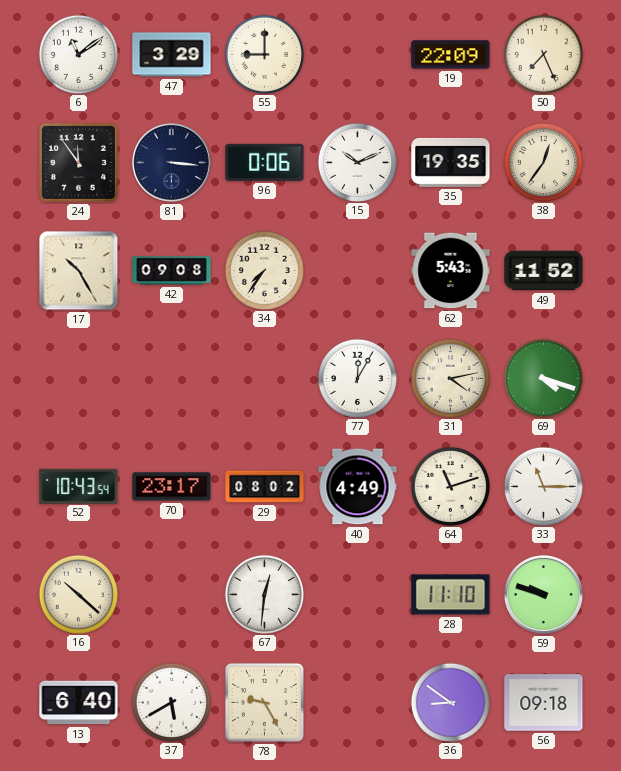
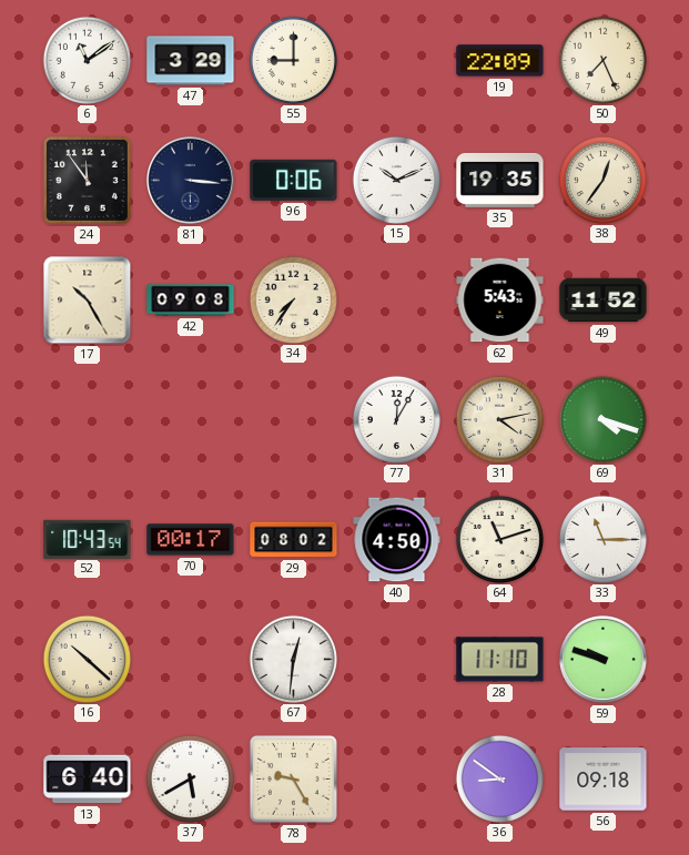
70: 23:17 -> 00:17
40: 4:49 -> 4:50
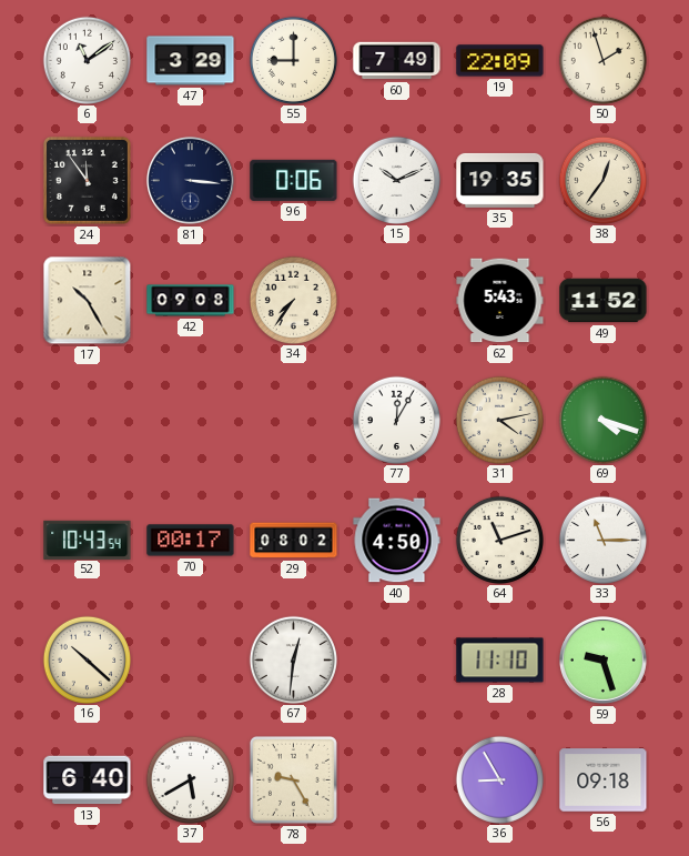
60: none -> 7:49
50: 7:26 -> 1:57
59: 9:48 -> 9:27
36: 8:51 -> 8:55
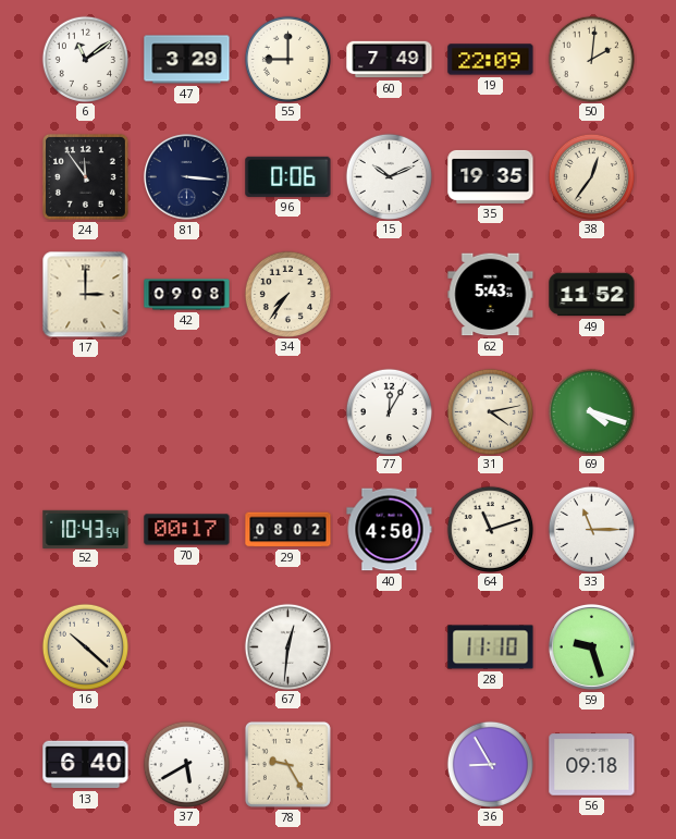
50: 1:57 -> 2:01
17: 10:25 -> 3:00
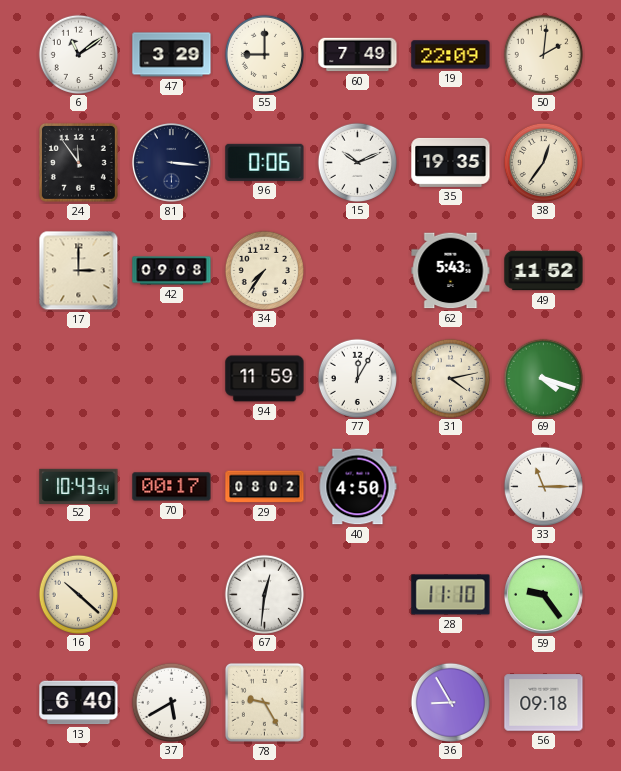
94: none -> 11:59
64: 11:12 -> none
59: 9:27 -> 9:24
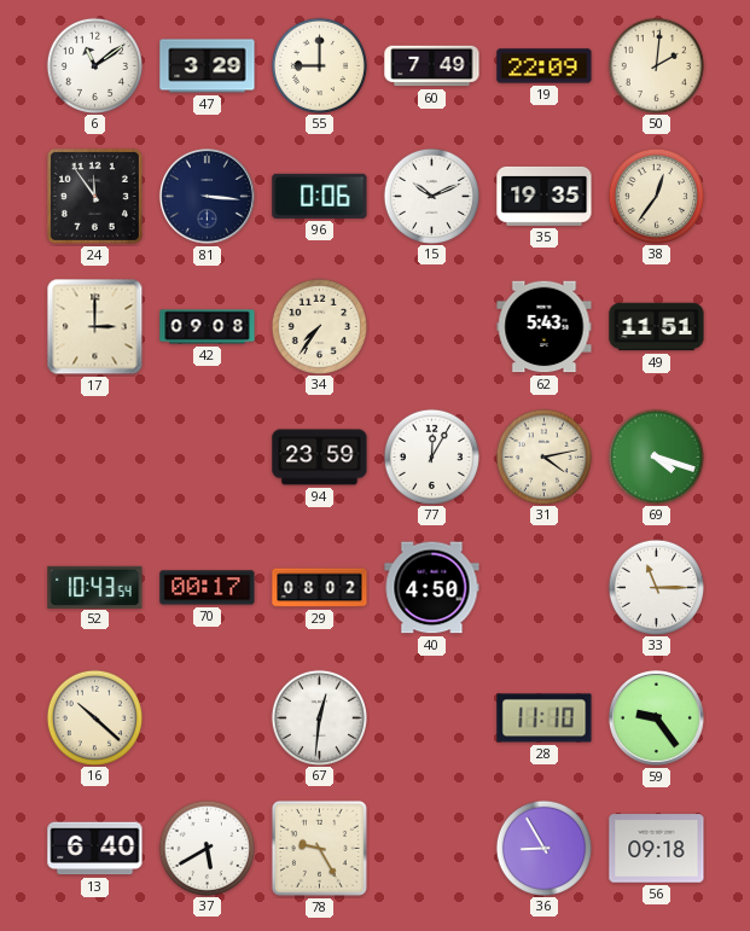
49: 11:52 -> 11:51
94: 11:59 -> 23:59
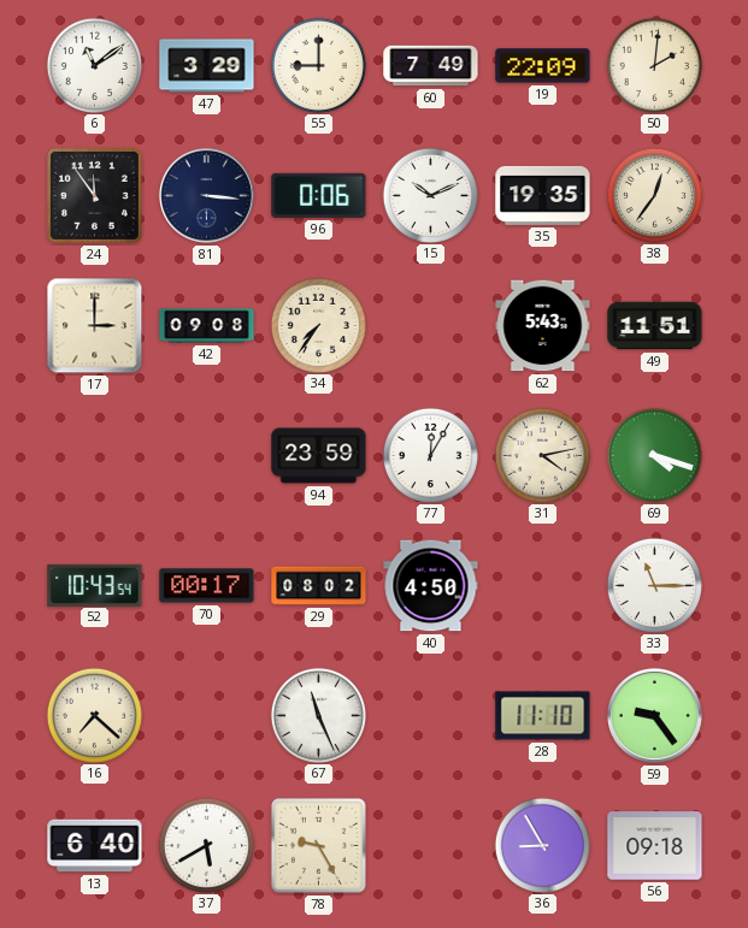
16: 10:22 -> 7:22
67: 12:31 -> 11:26
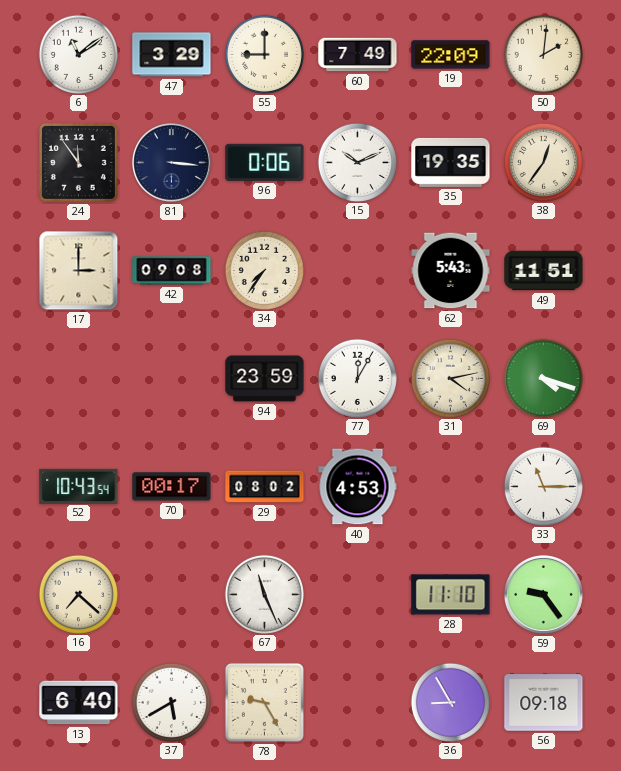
40: 4:50 -> 4:53
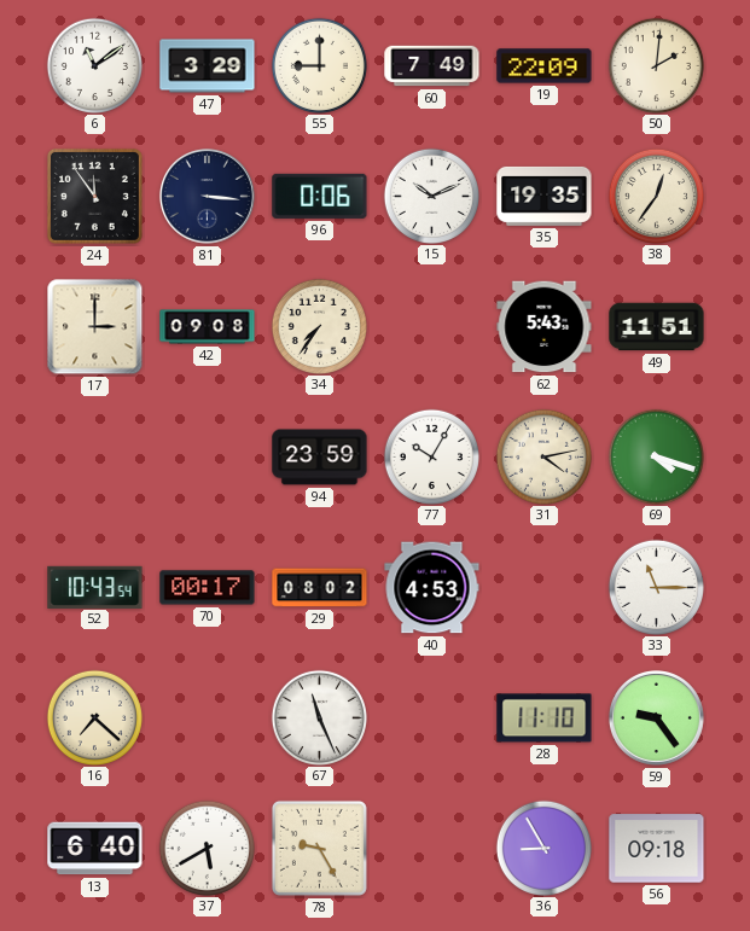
77: 12:05 -> 10:05
